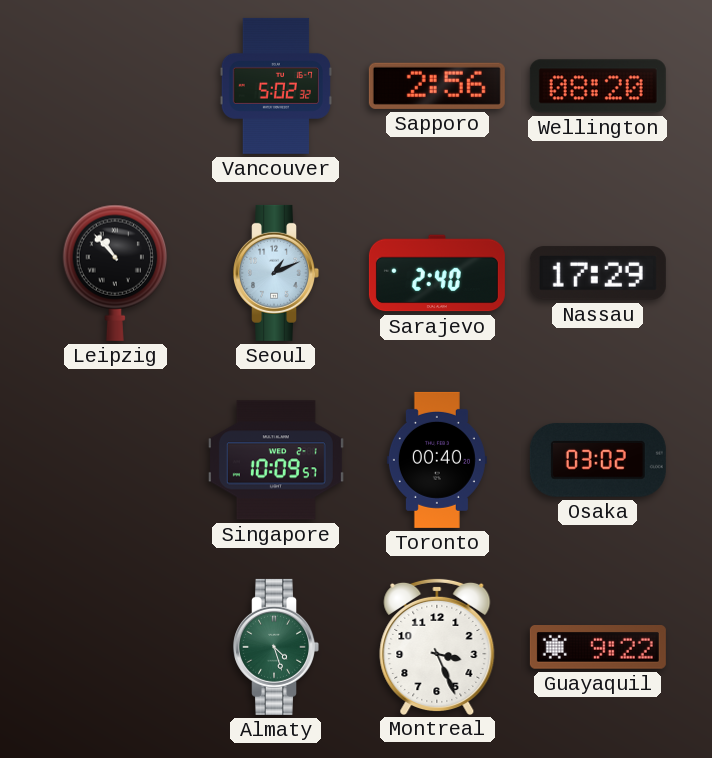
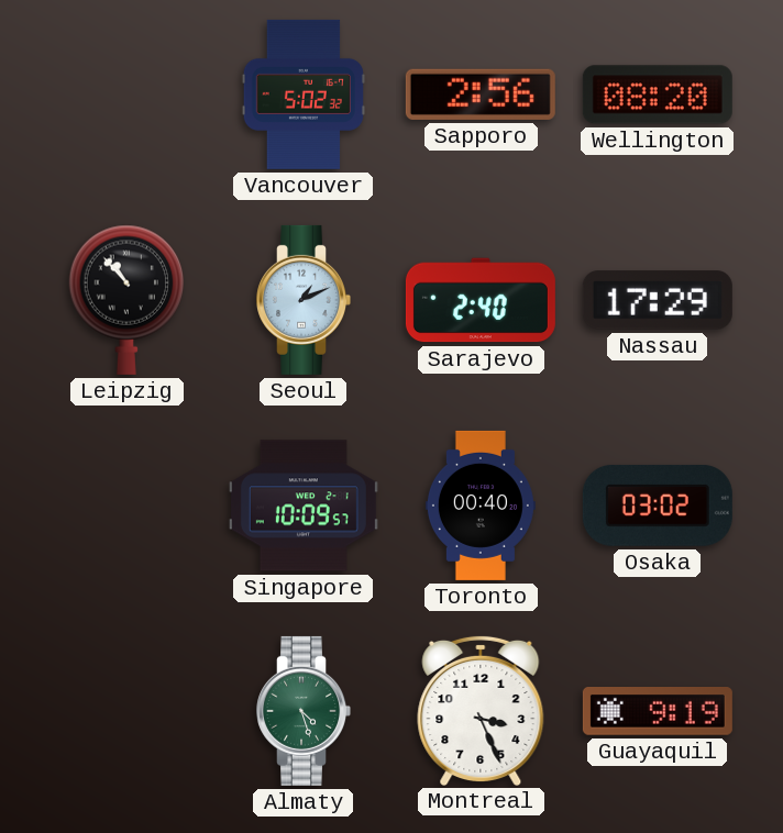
Guayaquil: 9:22 -> 9:19
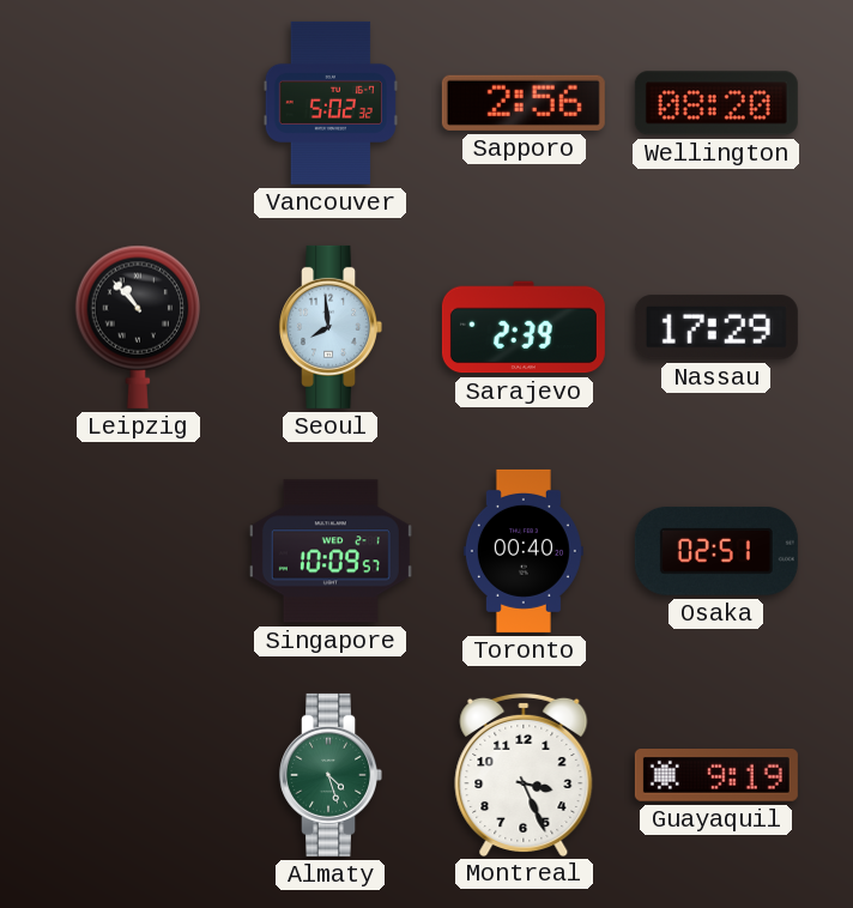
Seoul: 1:11 -> 7:59
Sarajevo: 2:40 -> 2:39
Osaka: 03:02 -> 02:51
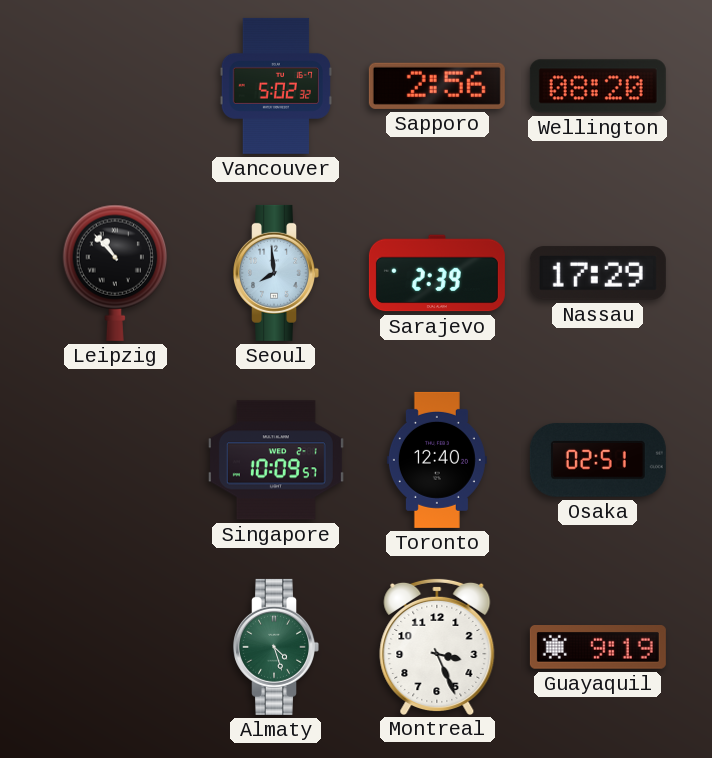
Toronto: 00:40 -> 12:40
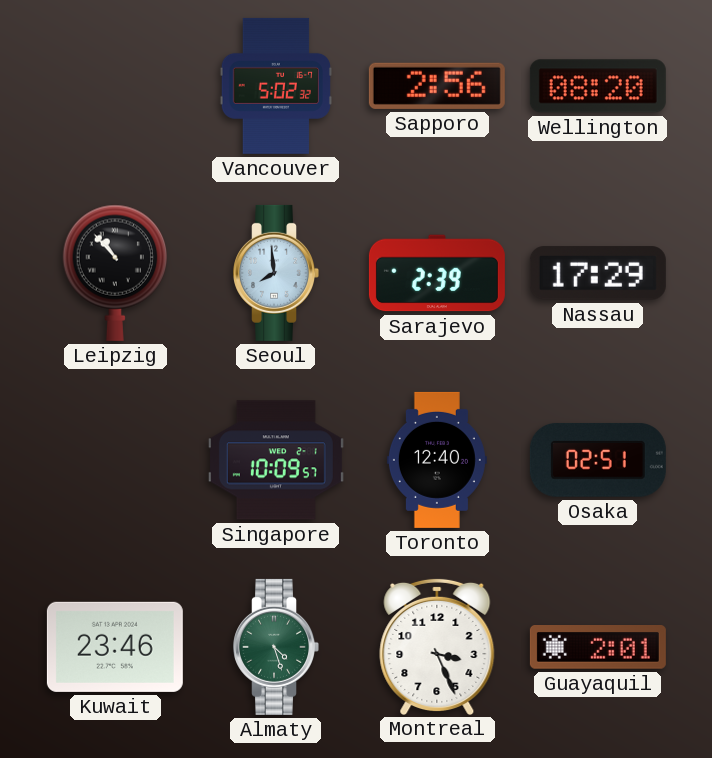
Kuwait: none -> 23:46
Guayaquil: 9:19 -> 2:01
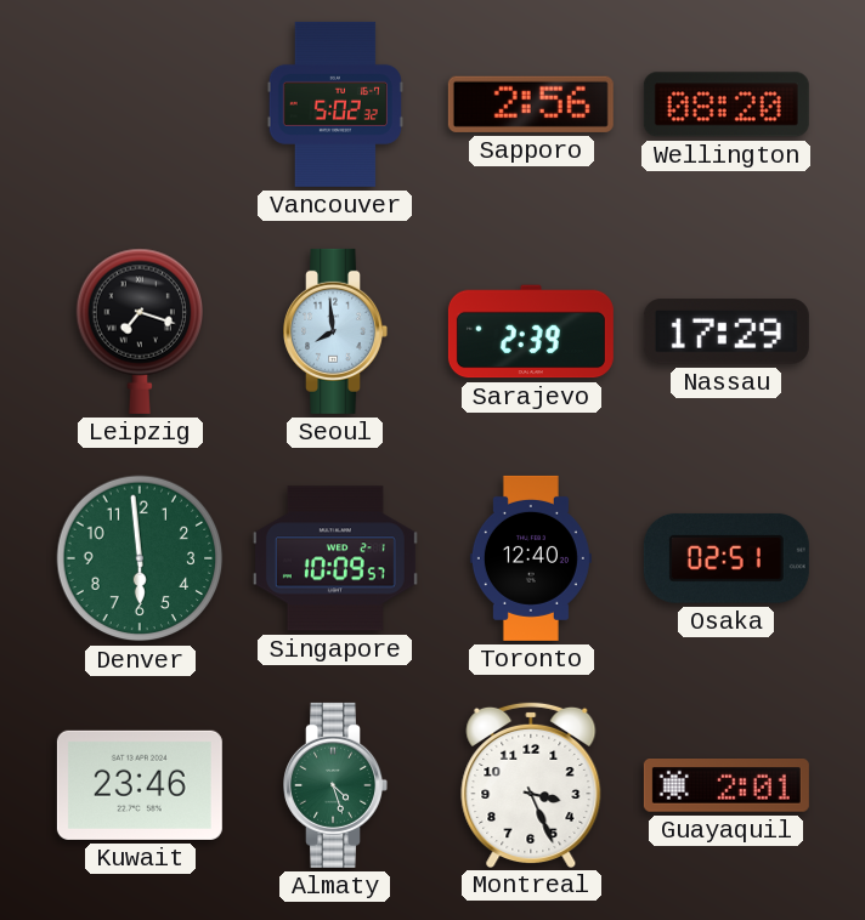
Leipzig: 10:53 -> 7:18
Denver: none -> 5:59
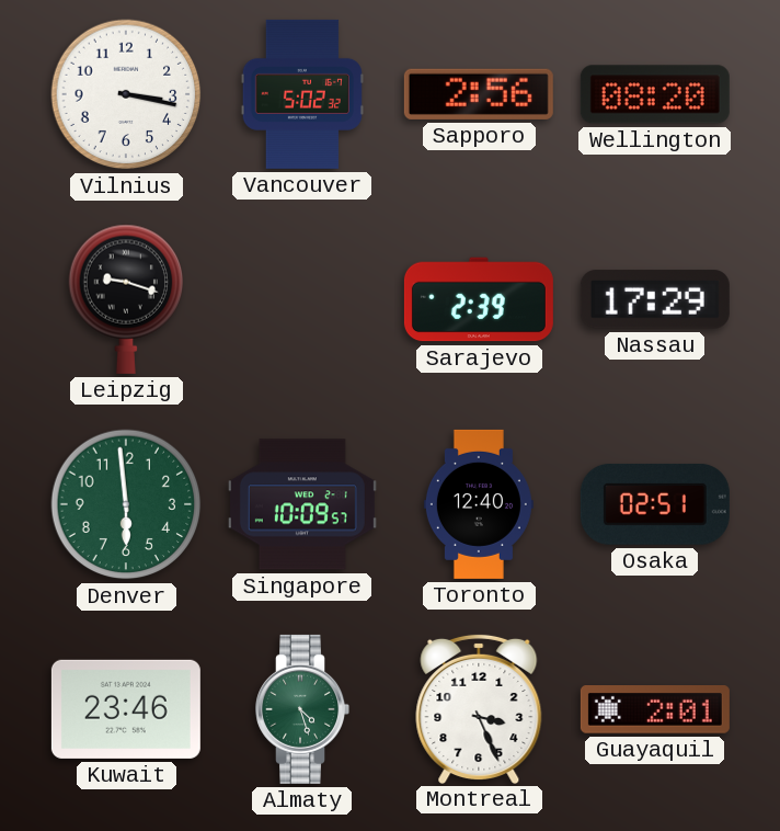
Vilnius: none -> 3:17
Leipzig: 7:18 -> 9:18
Seoul: 7:59 -> none
